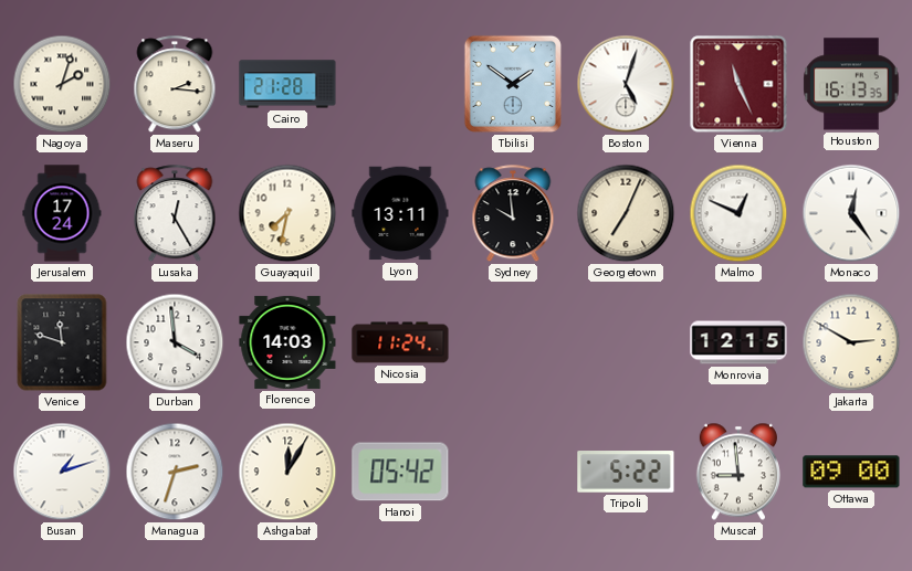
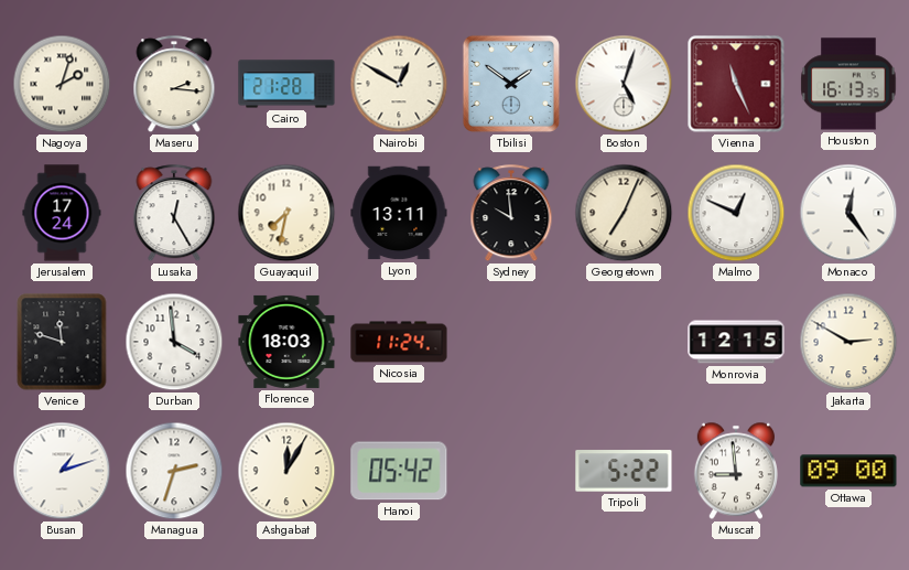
Nairobi: none -> 12:50
Florence: 14:03 -> 18:03
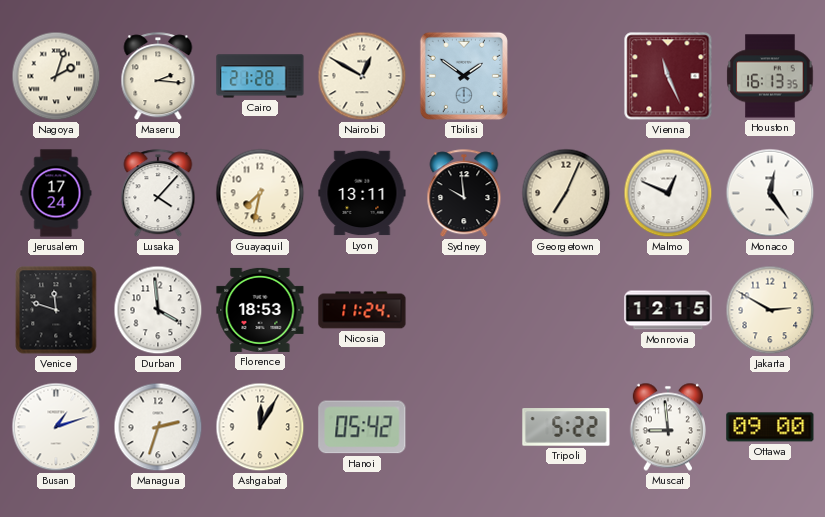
Boston: 5:03 -> none
Lusaka: 12:25 -> 4:07
Florence: 18:03 -> 18:53
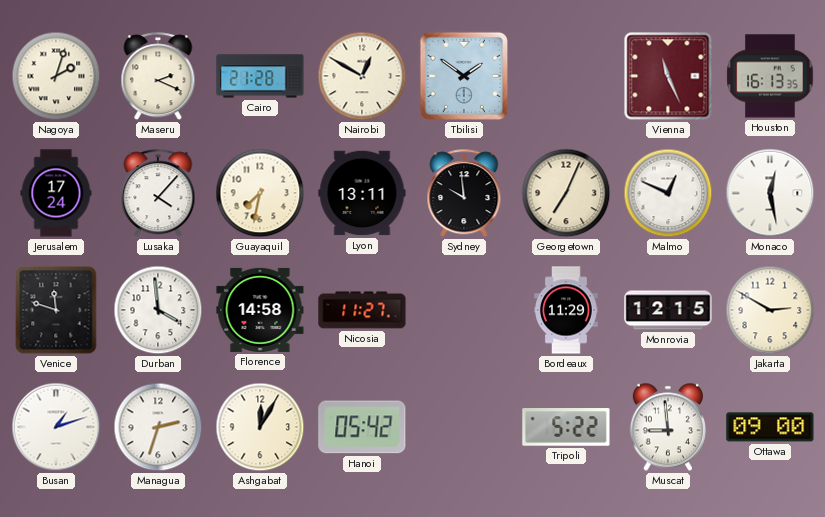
Maseru: 2:16 -> 2:19
Monaco: 12:24 -> 12:28
Florence: 18:53 -> 14:58
Nicosia: 11:24 -> 11:27
Bordeaux: none -> 11:29
